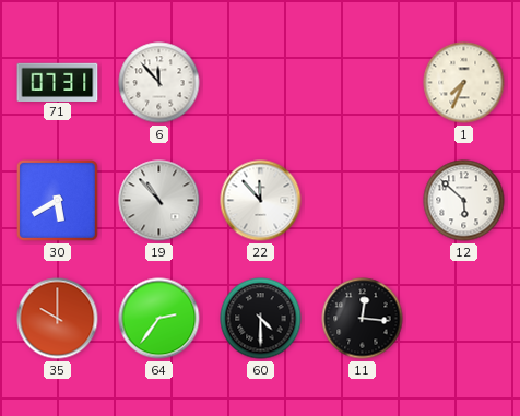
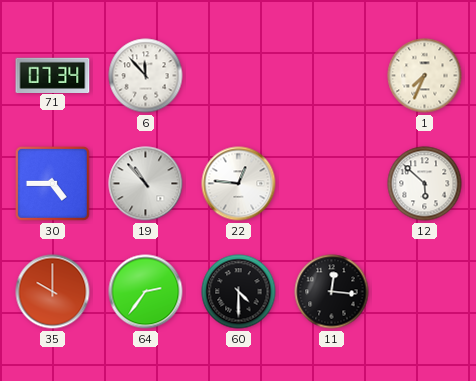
71: 07:31 -> 07:34
30: 5:40 -> 4:45
22: 11:53 -> 12:46
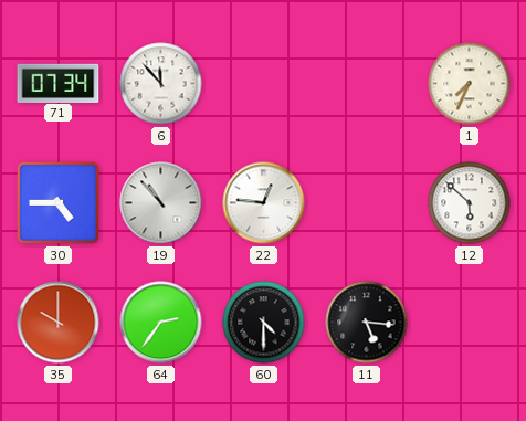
11: 12:16 -> 5:16
